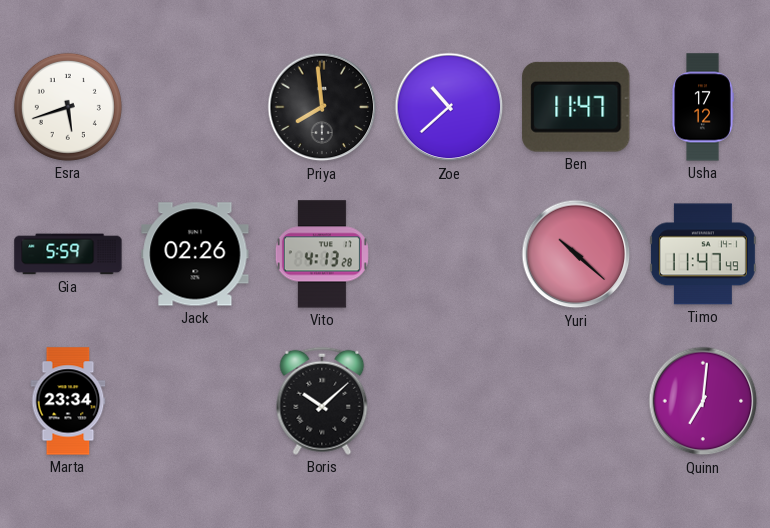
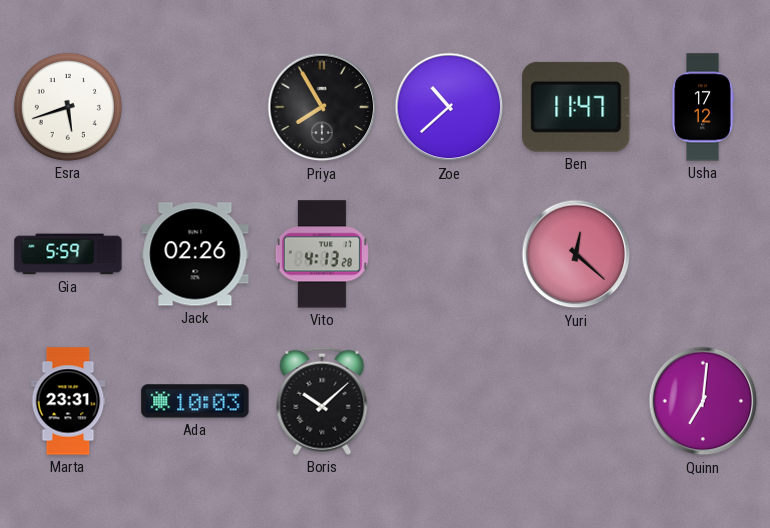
Priya: 7:59 -> 7:55
Yuri: 10:22 -> 12:22
Timo: 11:47 -> none
Marta: 23:34 -> 23:31
Ada: none -> 10:03
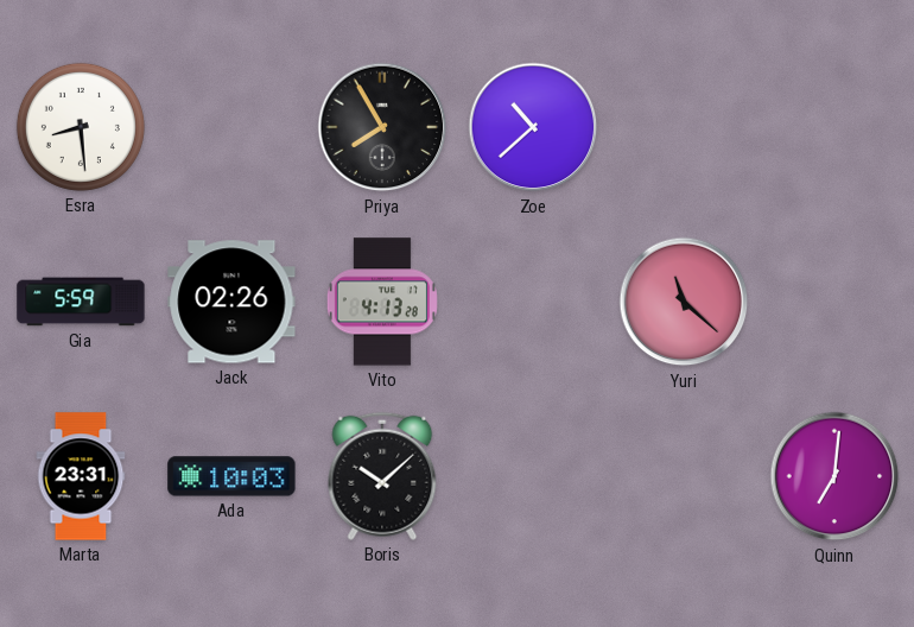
Esra: 5:42 -> 8:29
Ben: 11:47 -> none
Usha: 17:12 -> none
Yuri: 12:22 -> 11:22
